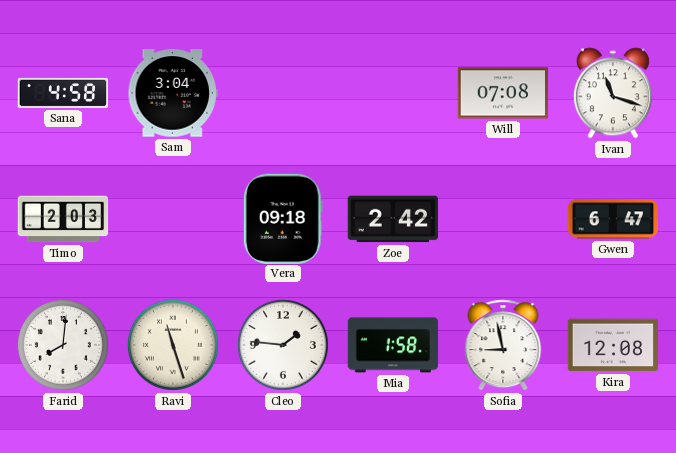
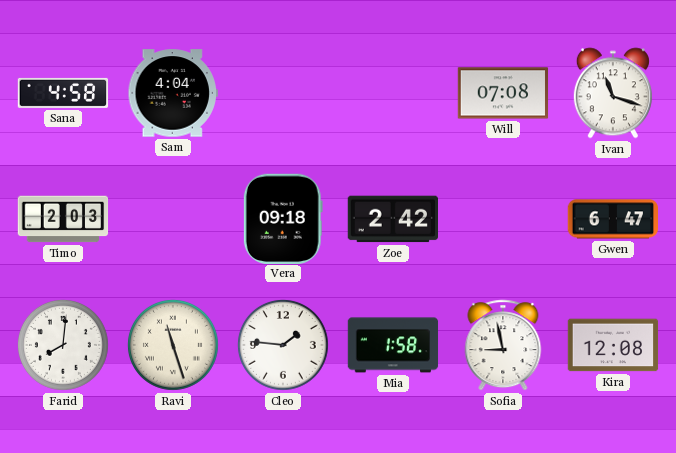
Sam: 3:04 -> 4:04
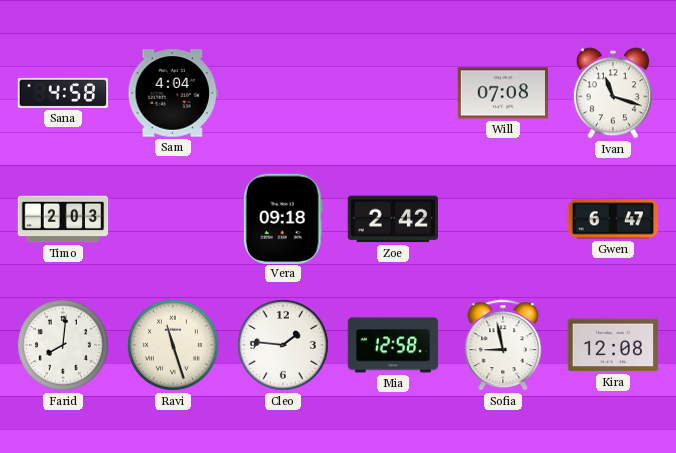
Mia: 1:58 -> 12:58
